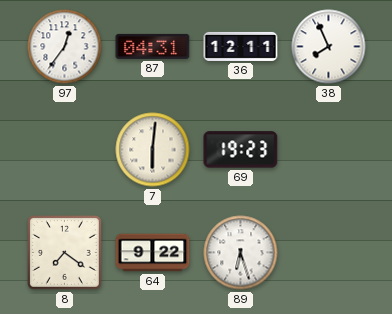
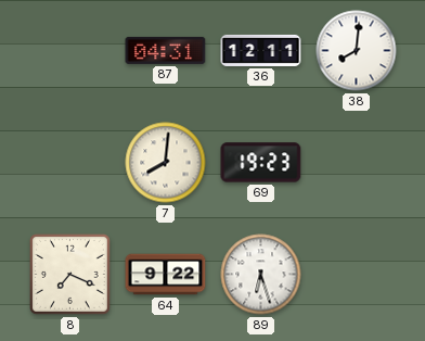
97: 12:36 -> none
38: 7:56 -> 8:01
7: 6:01 -> 8:01
8: 7:21 -> 7:19
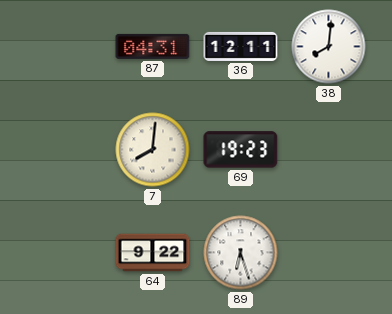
8: 7:19 -> none
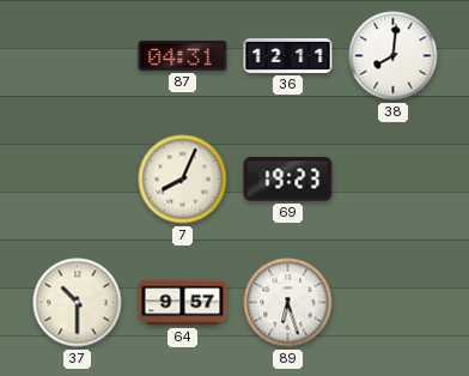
7: 8:01 -> 8:04
37: none -> 10:30
64: 9:22 -> 9:57
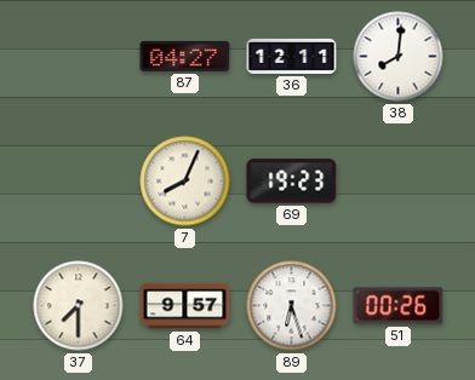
87: 04:31 -> 04:27
37: 10:30 -> 7:30
51: none -> 00:26
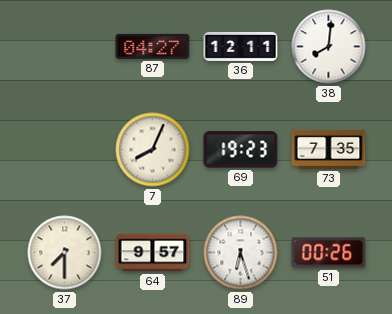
73: none -> 7:35
